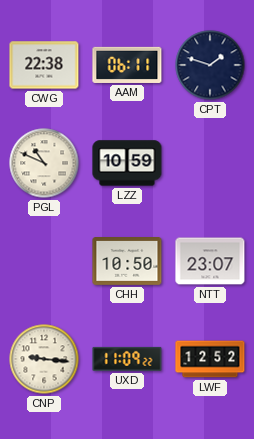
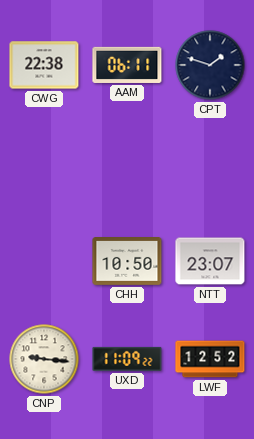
PGL: 10:49 -> none
LZZ: 10:59 -> none
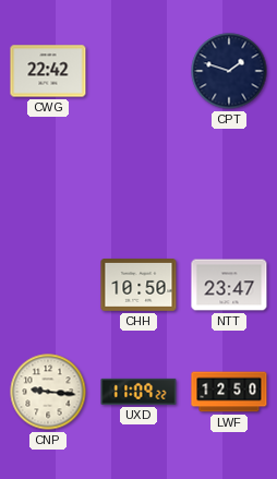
CWG: 22:38 -> 22:42
AAM: 06:11 -> none
NTT: 23:07 -> 23:47
LWF: 12:52 -> 12:50
